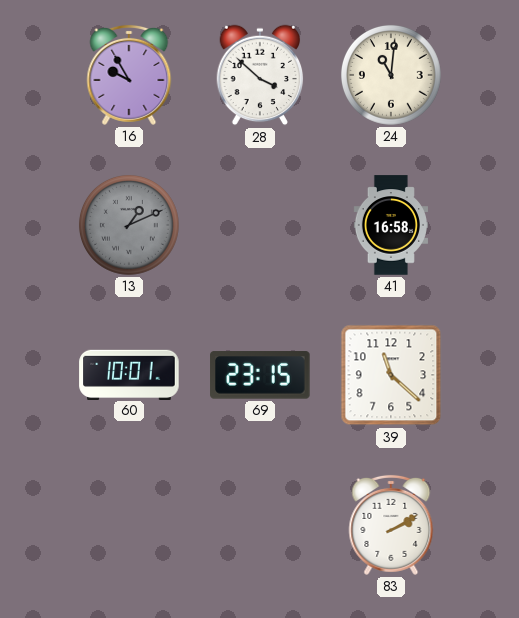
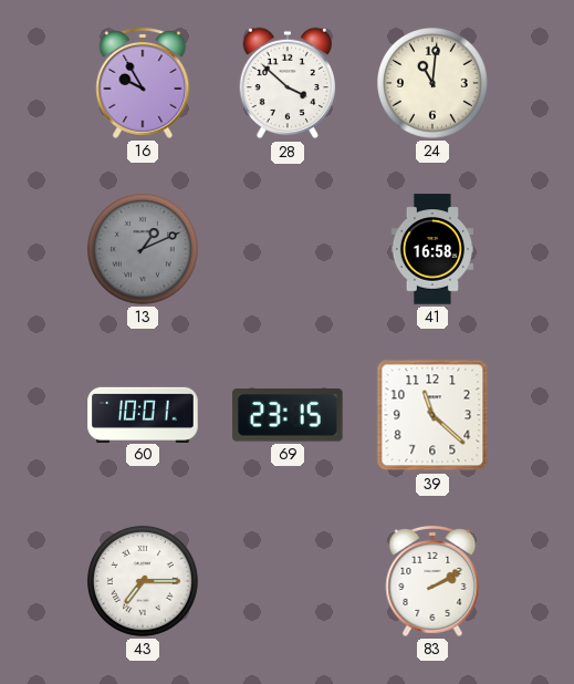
43: none -> 7:15
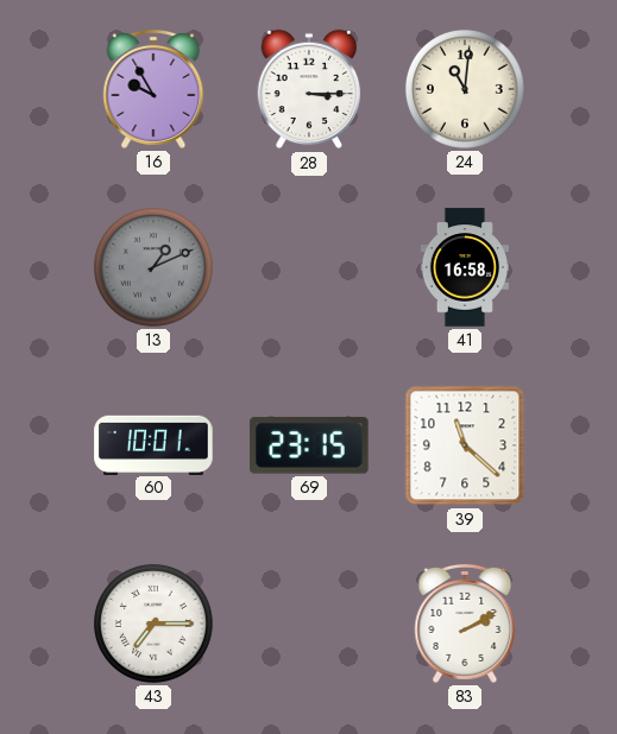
28: 3:52 -> 3:15
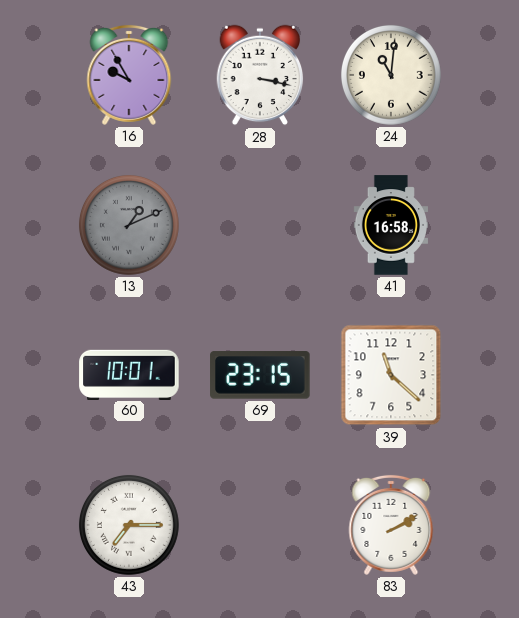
28: 3:15 -> 3:17
